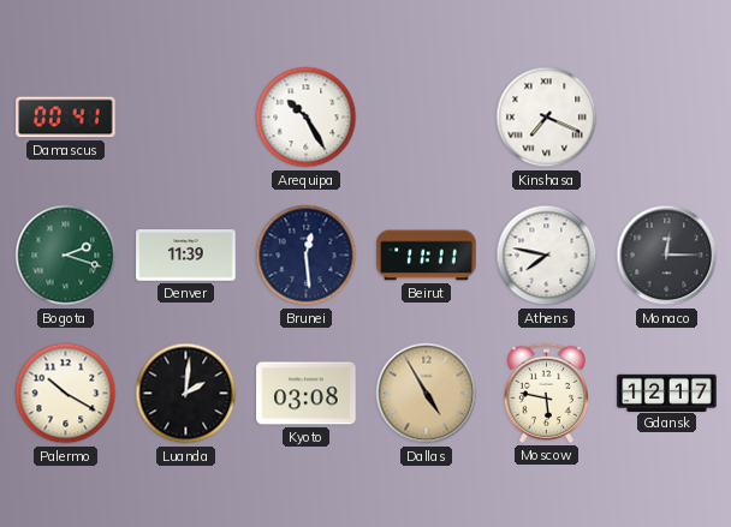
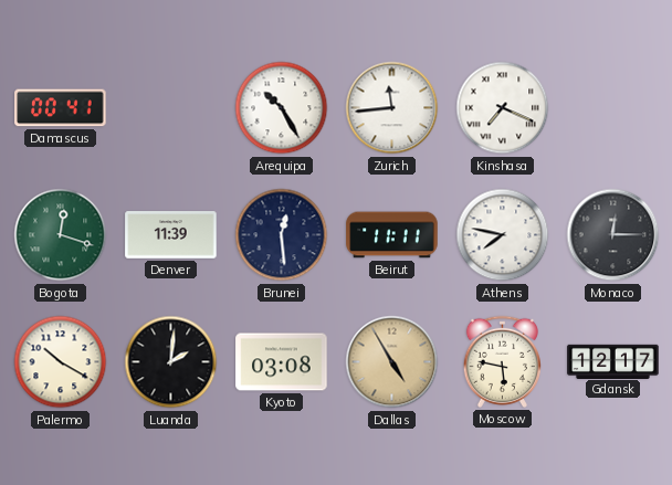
Zurich: none -> 11:44
Bogota: 2:18 -> 12:18
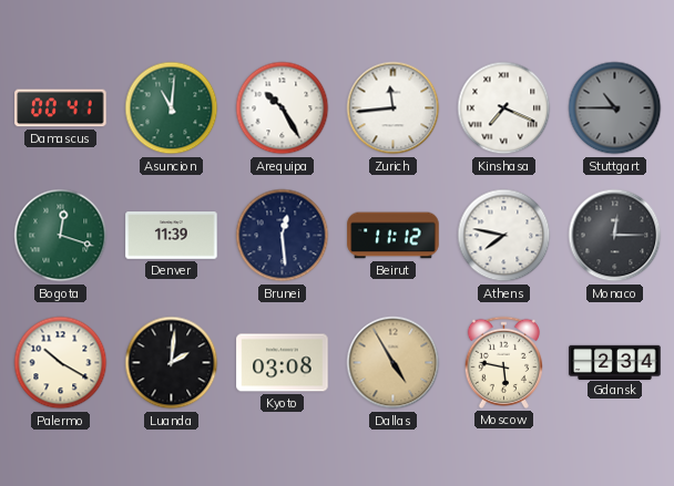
Asuncion: none -> 11:01
Stuttgart: none -> 10:45
Beirut: 11:11 -> 11:12
Gdansk: 12:17 -> 2:34
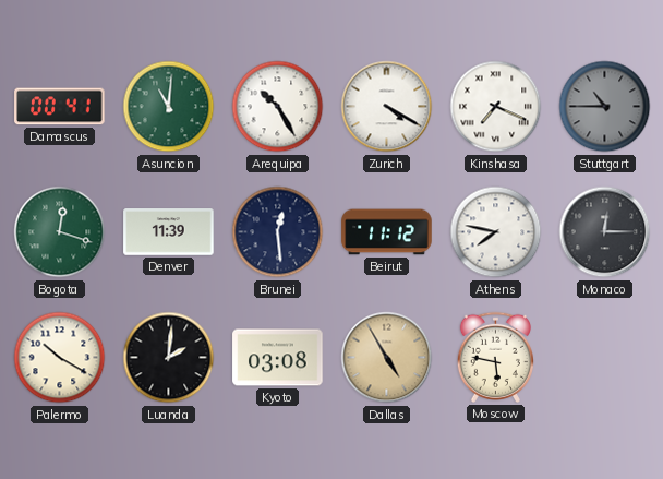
Zurich: 11:44 -> 4:20
Gdansk: 2:34 -> none
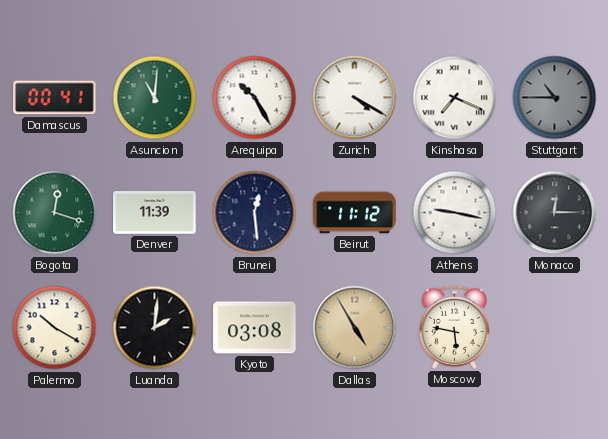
Athens: 7:47 -> 9:17
